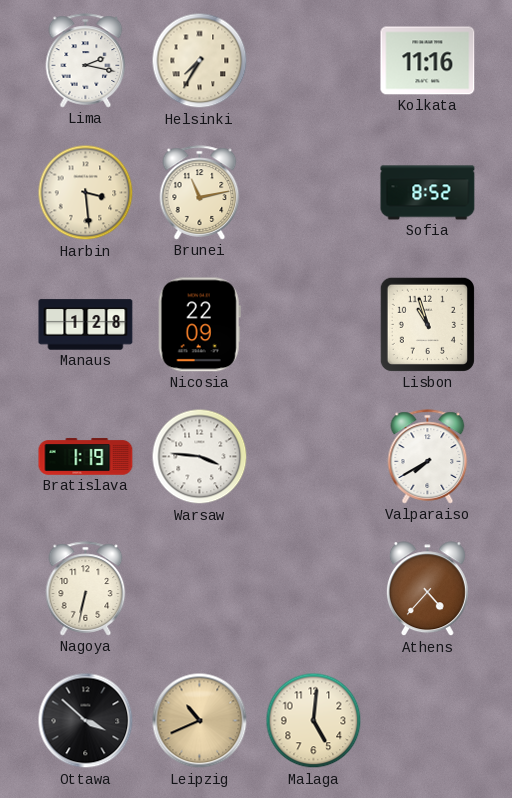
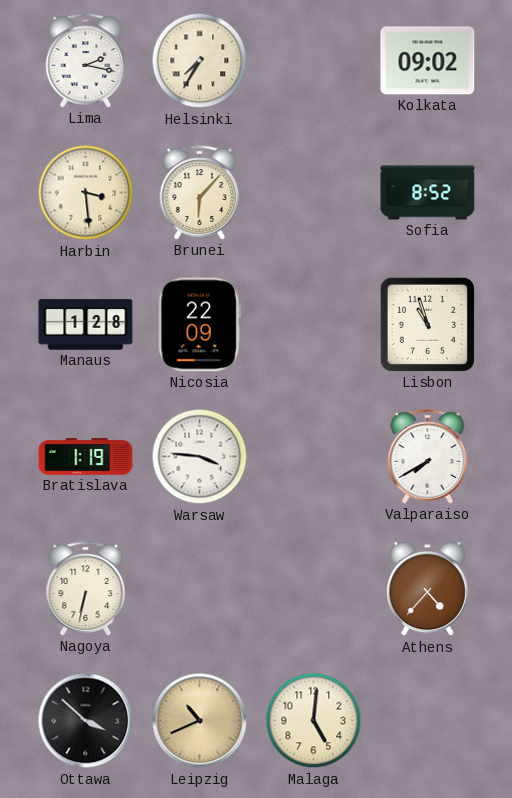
Kolkata: 11:16 -> 09:02
Brunei: 11:13 -> 6:07
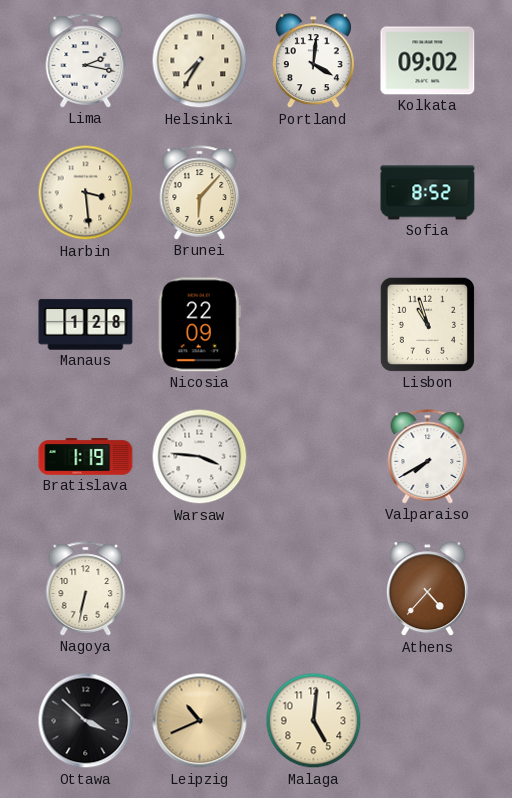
Portland: none -> 4:01
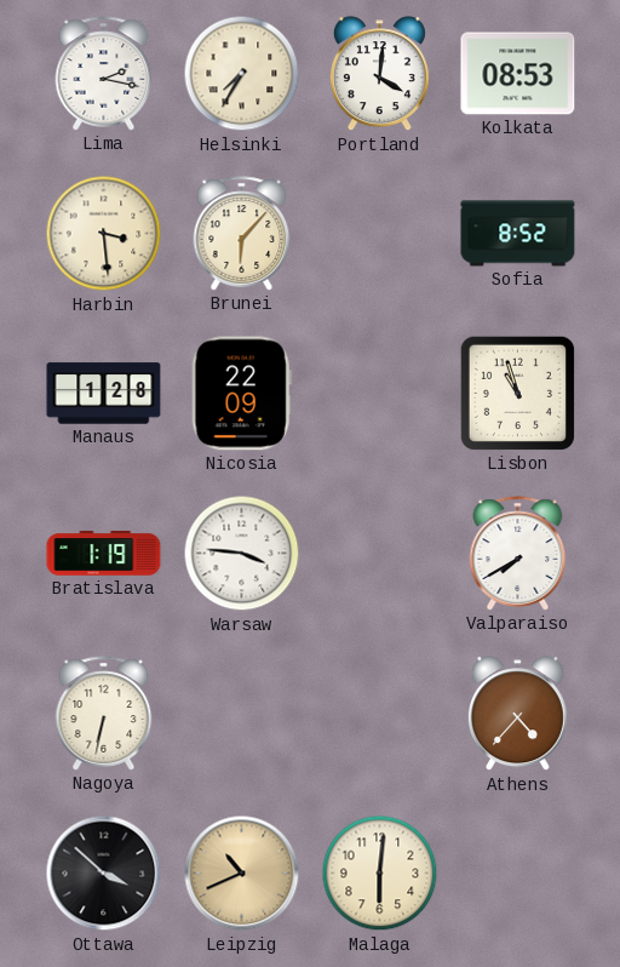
Kolkata: 09:02 -> 08:53
Malaga: 5:01 -> 6:01
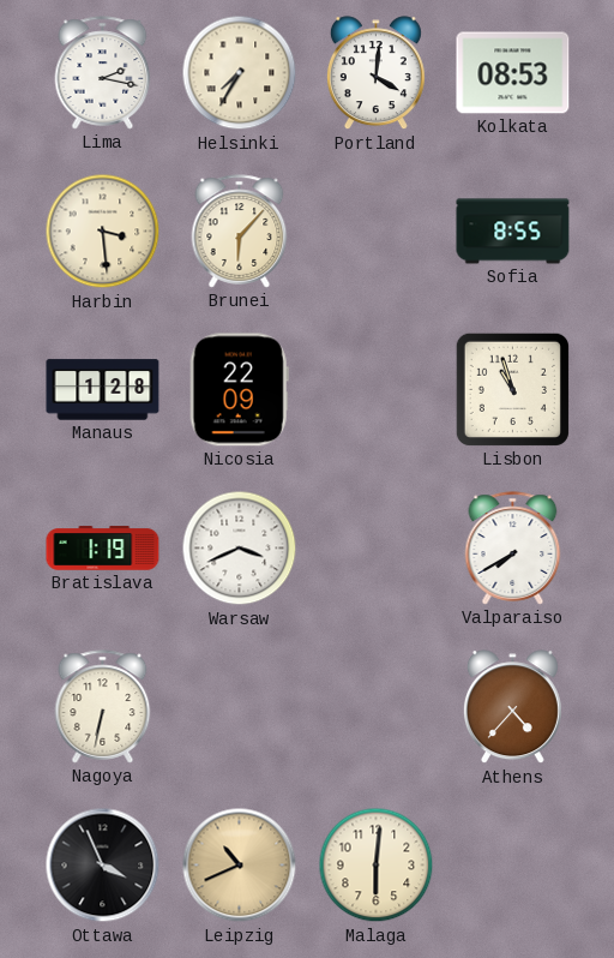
Sofia: 8:52 -> 8:55
Warsaw: 3:46 -> 3:41
Ottawa: 3:52 -> 3:56
